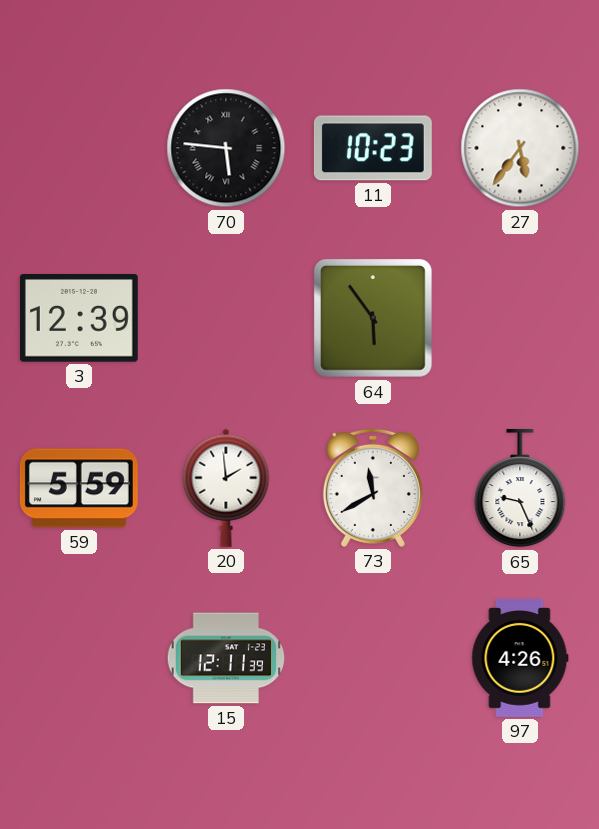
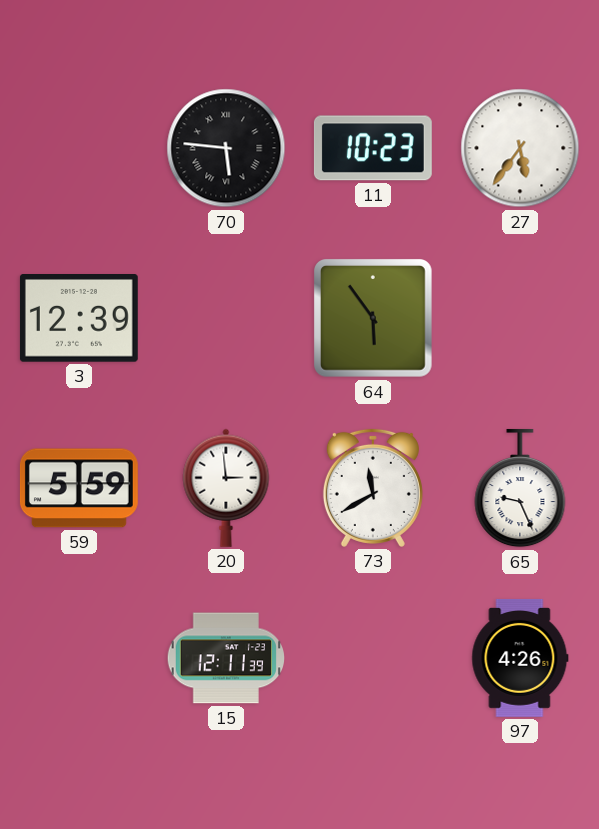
20: 1:59 -> 2:59
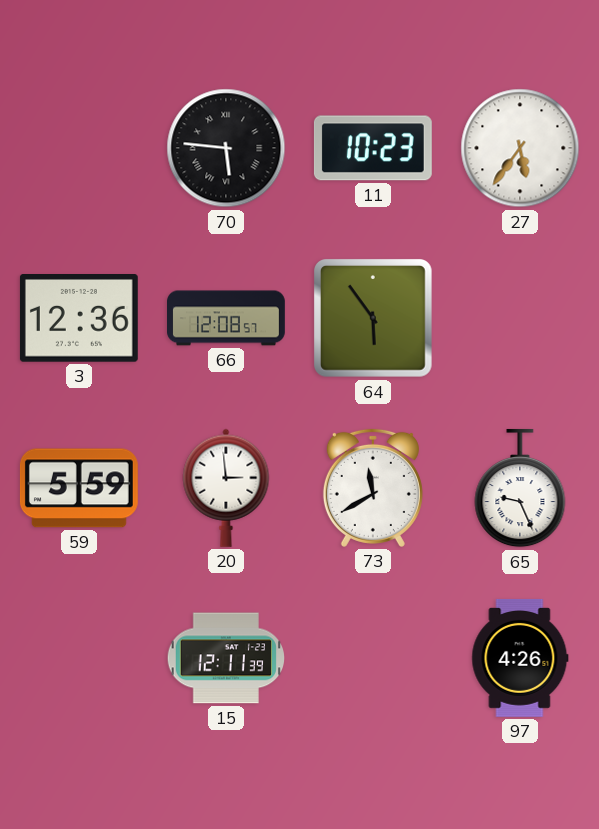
3: 12:39 -> 12:36
66: none -> 12:08
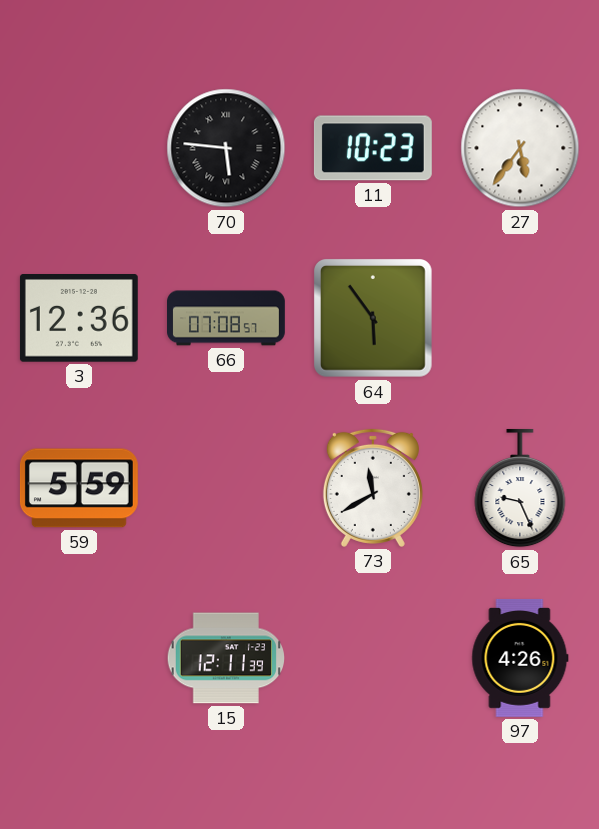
66: 12:08 -> 07:08
20: 2:59 -> none
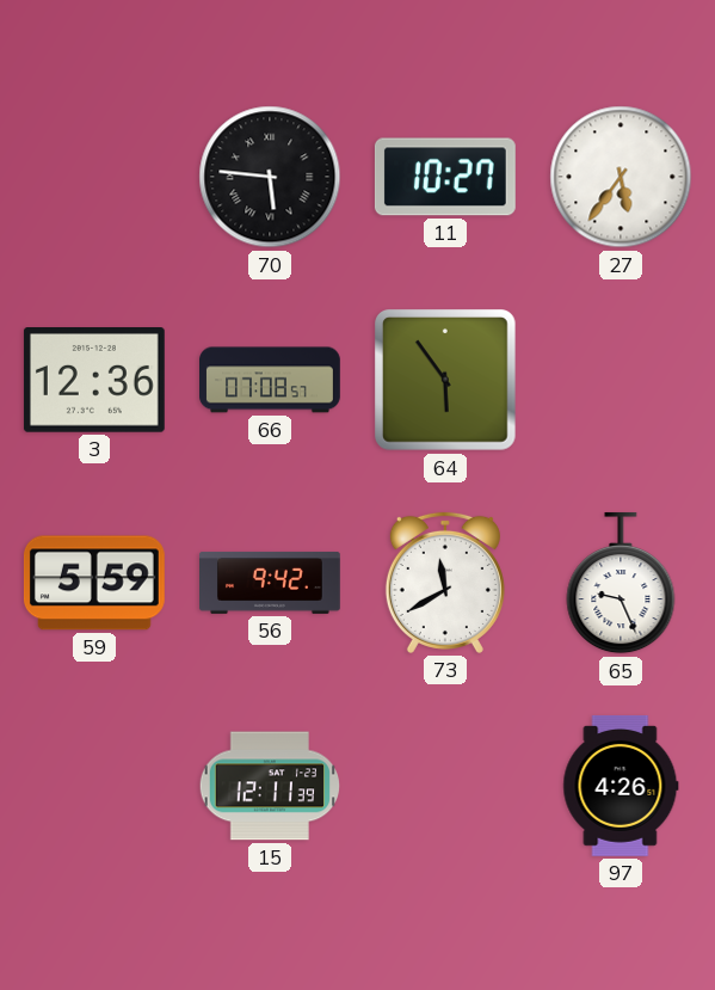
11: 10:23 -> 10:27
56: none -> 9:42
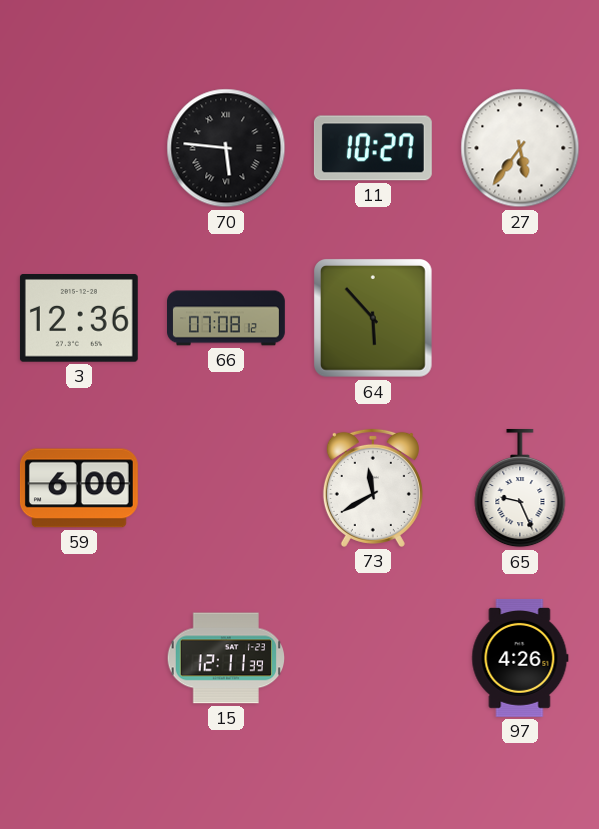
66: 07:08:57 -> 07:08:12
64: 5:54 -> 5:53
59: 5:59 -> 6:00
56: 9:42 -> none
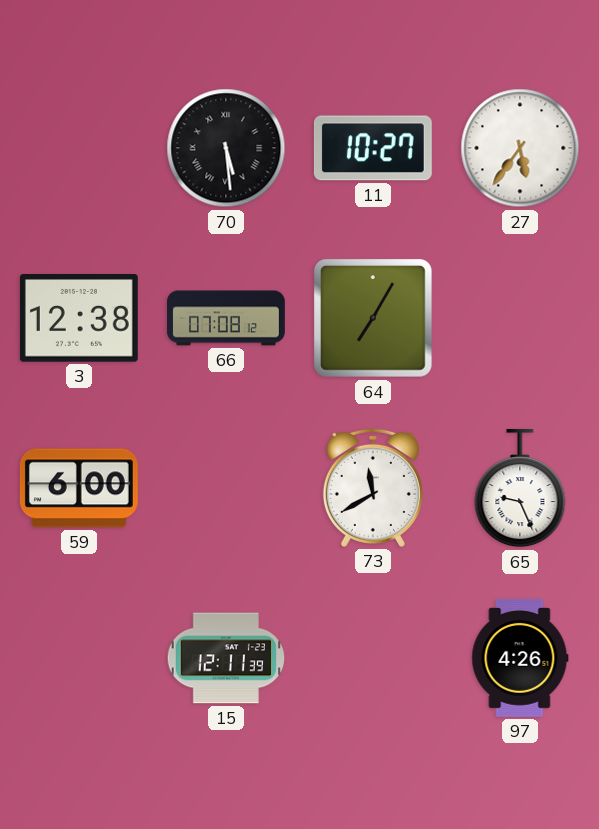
70: 5:46 -> 5:29
3: 12:36 -> 12:38
64: 5:53 -> 7:05
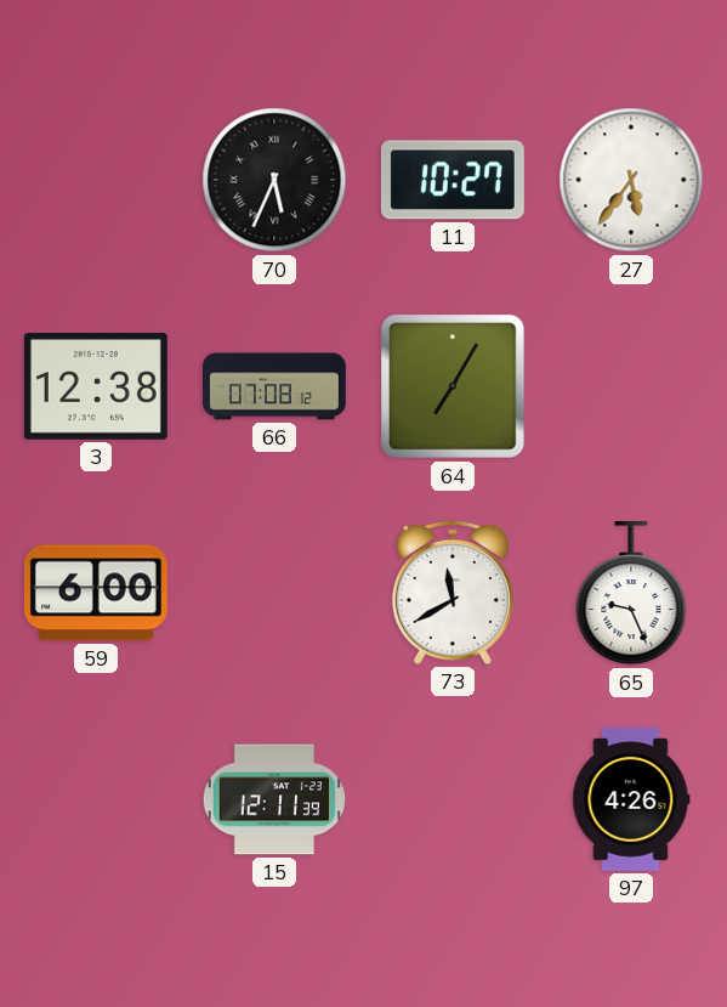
70: 5:29 -> 5:34
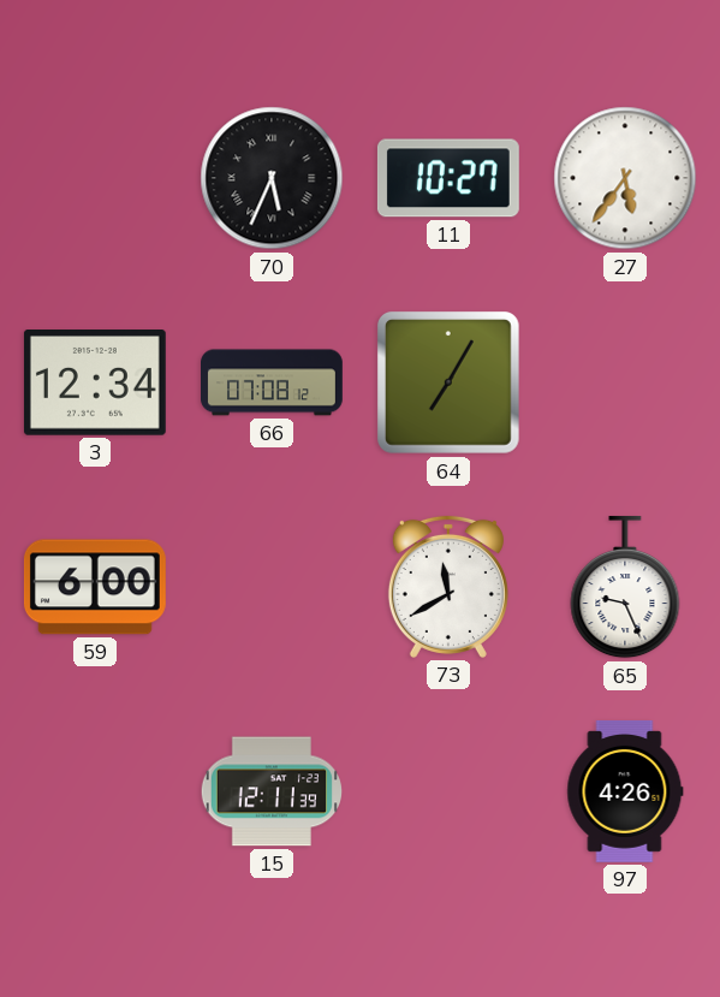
3: 12:38 -> 12:34
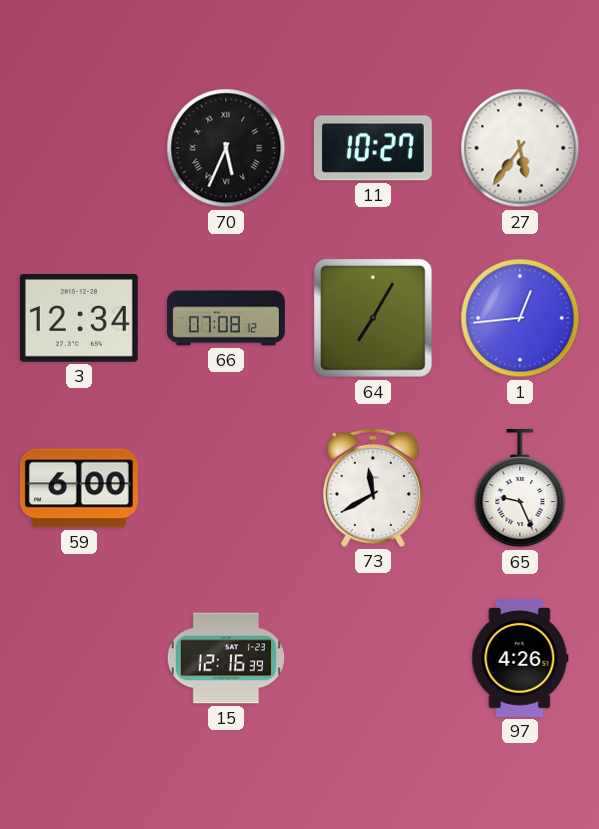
1: none -> 12:44
15: 12:11 -> 12:16
